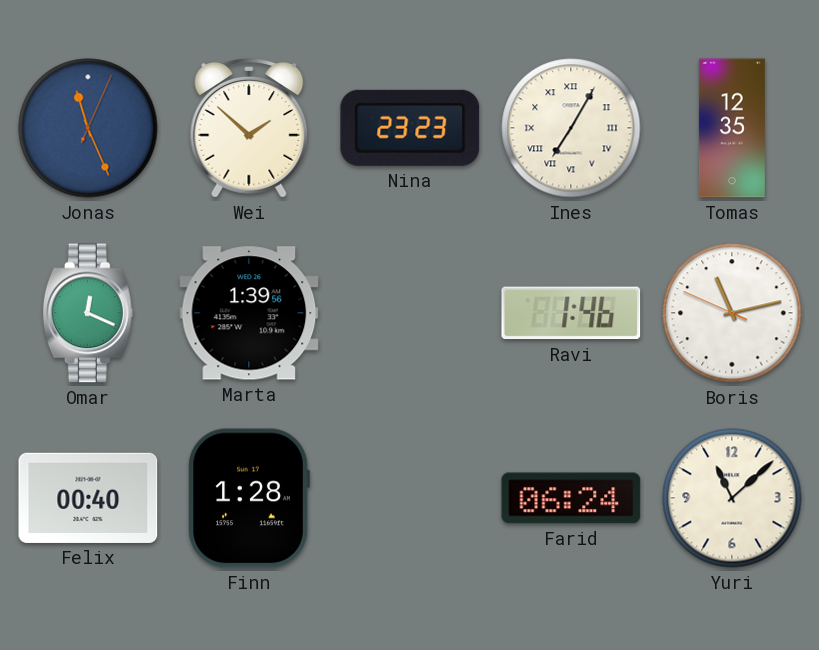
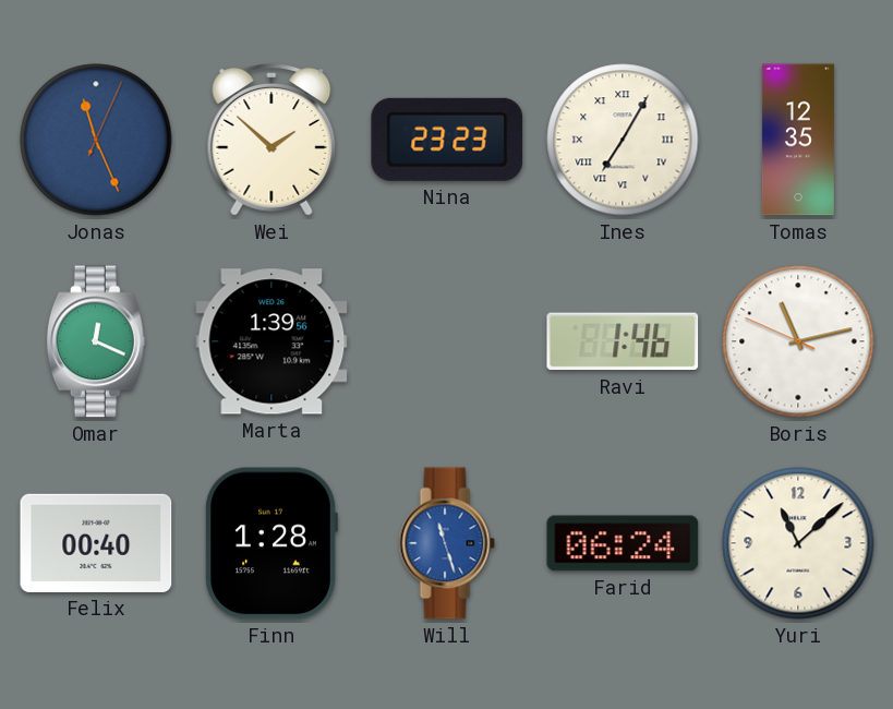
Will: none -> 11:27
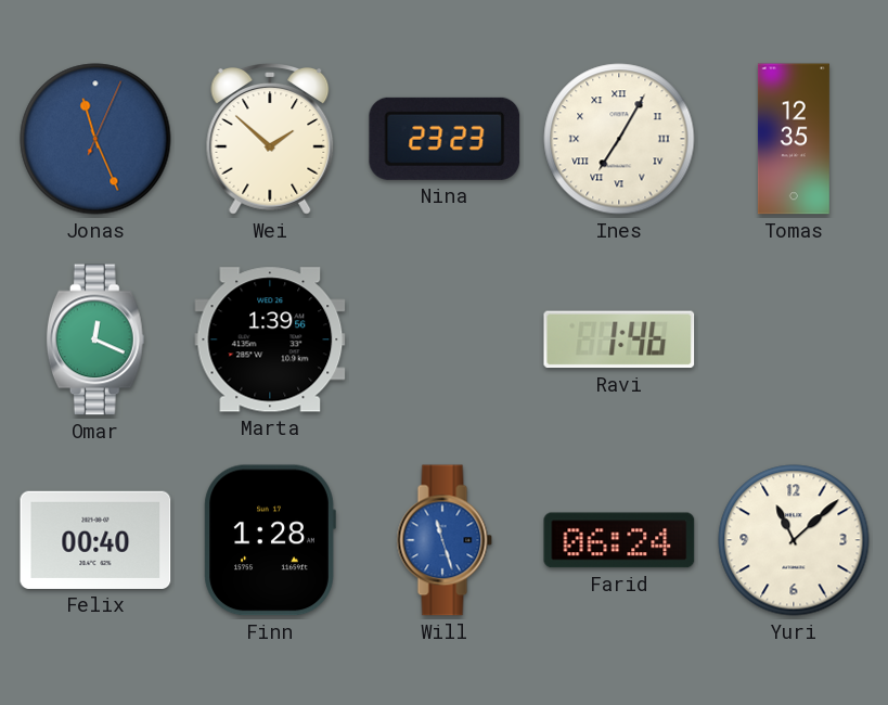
Boris: 11:12 -> none
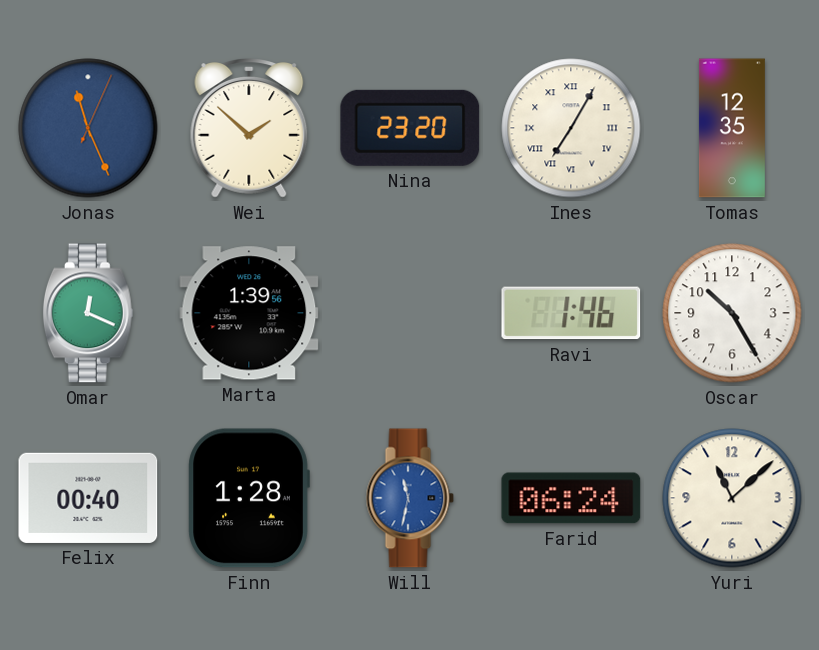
Nina: 23:23 -> 23:20
Oscar: none -> 10:25
Will: 11:27 -> 11:32
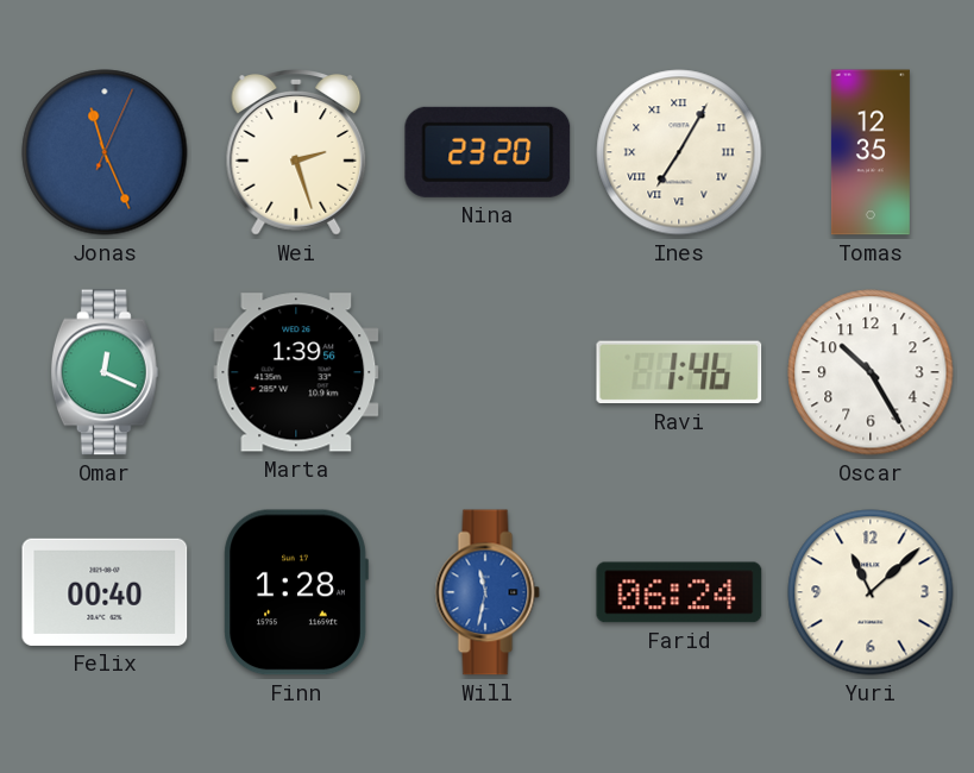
Wei: 1:52 -> 2:27
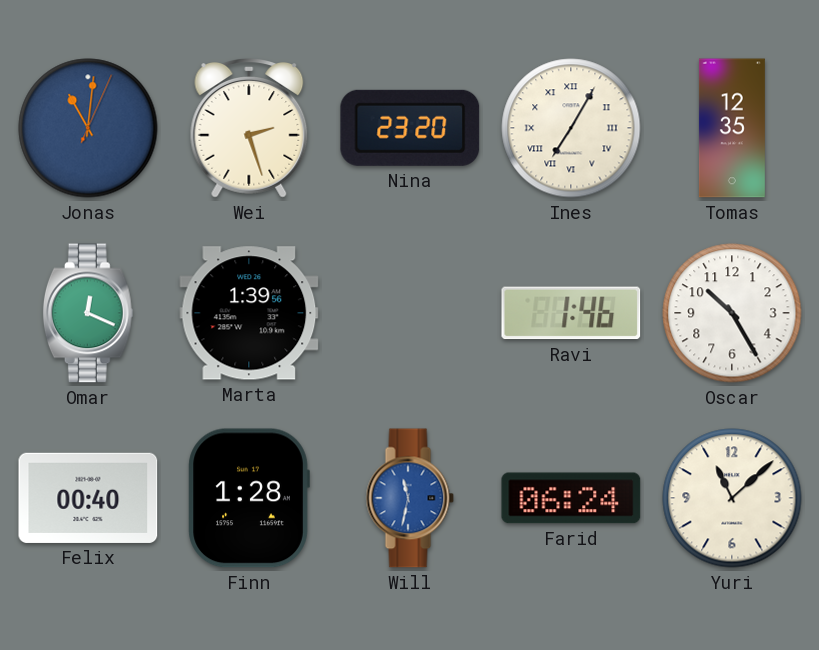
Jonas: 11:26 -> 11:01
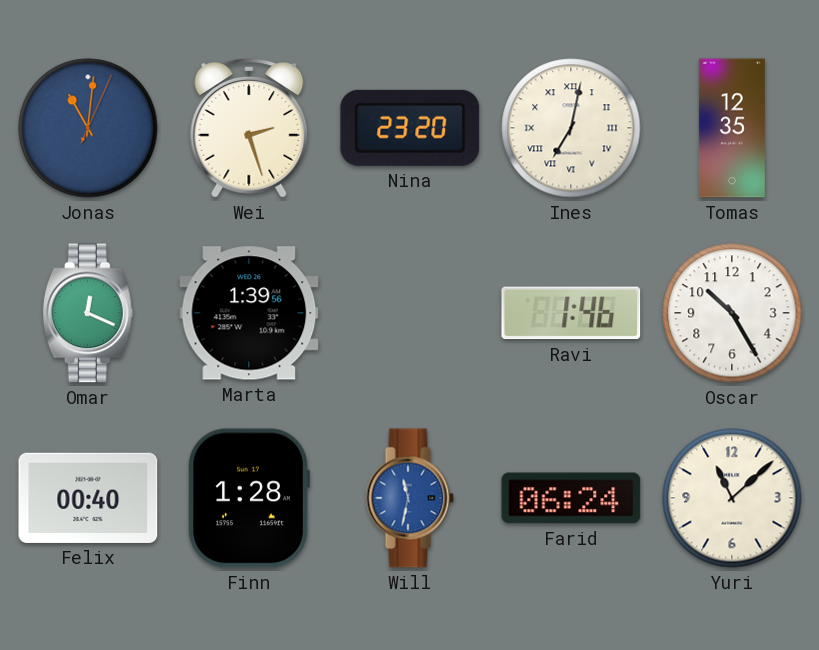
Ines: 7:05 -> 7:02
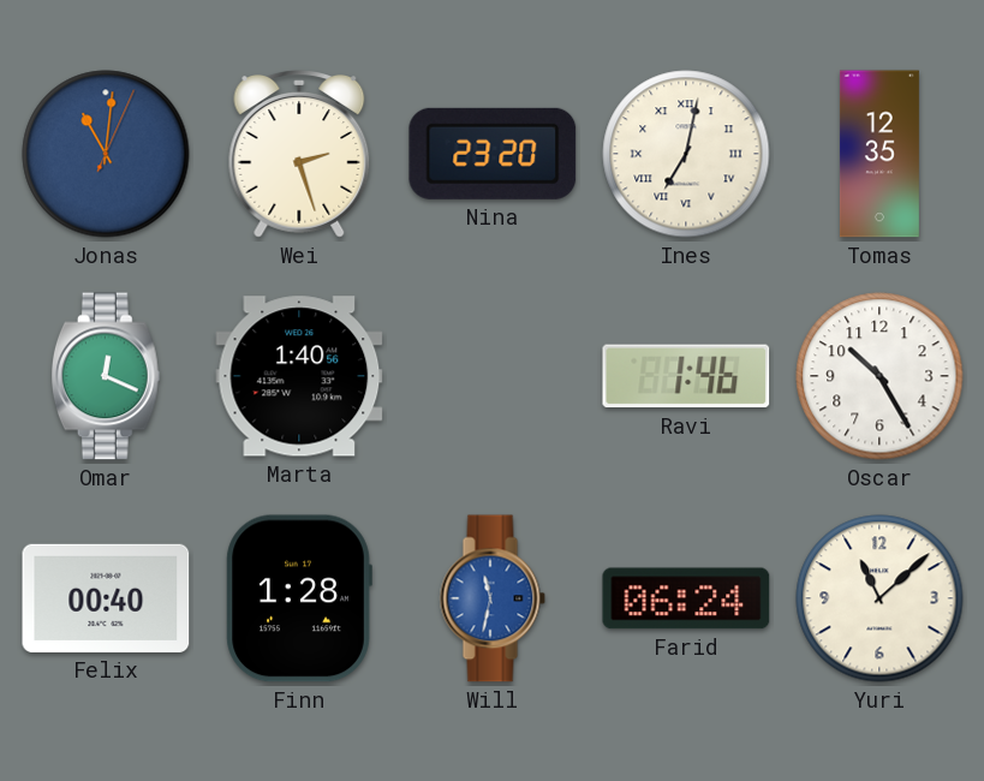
Marta: 1:39 -> 1:40
